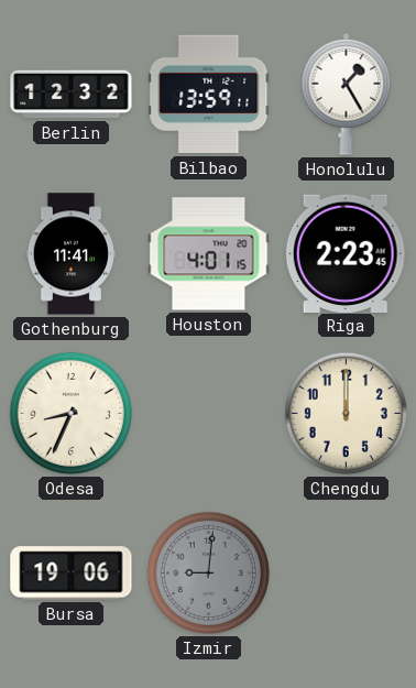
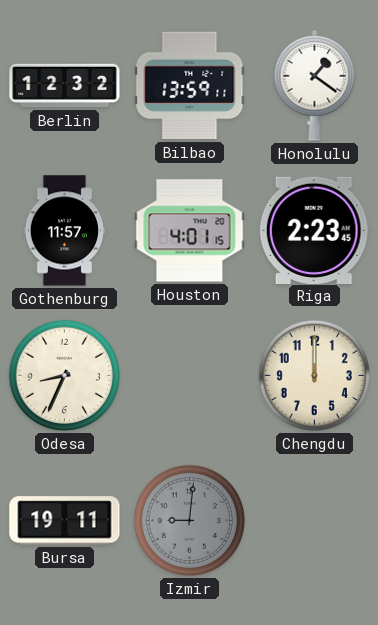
Honolulu: 1:25 -> 1:21
Gothenburg: 11:41 -> 11:57
Bursa: 19:06 -> 19:11
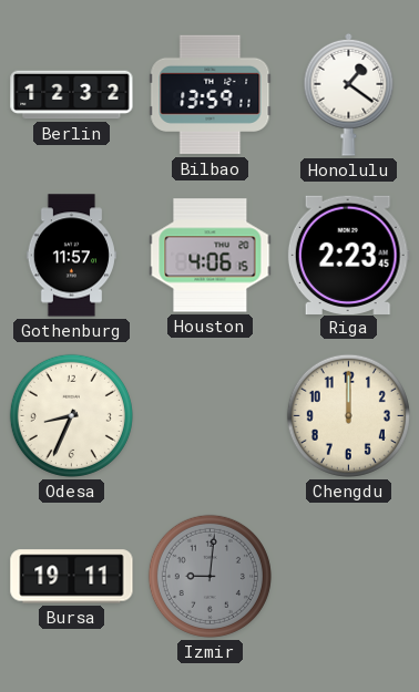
Houston: 4:01 -> 4:06
